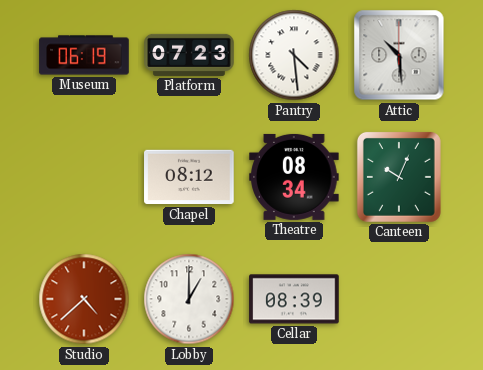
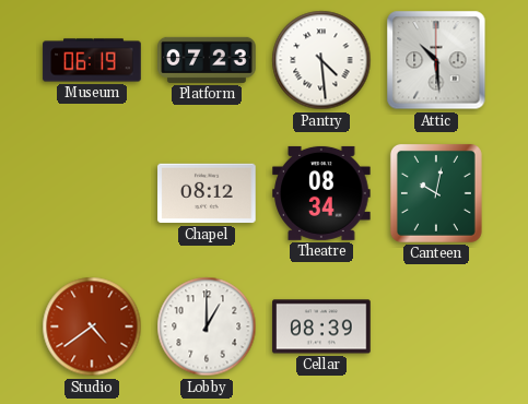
Canteen: 10:04 -> 10:02
Studio: 4:38 -> 4:39
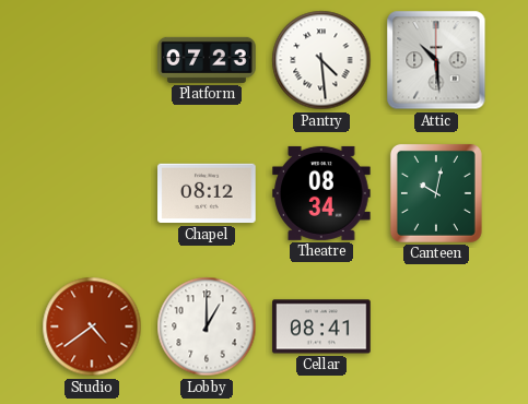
Museum: 06:19 -> none
Cellar: 08:39 -> 08:41
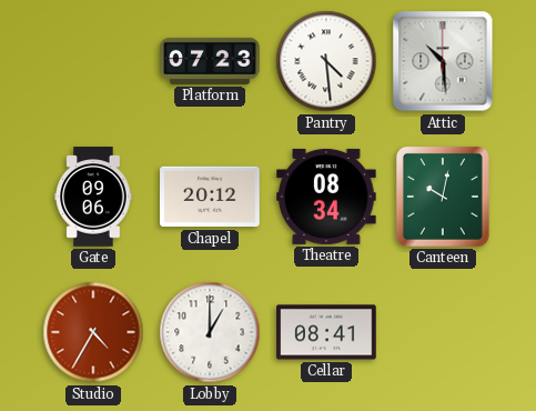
Gate: none -> 09:06
Chapel: 08:12 -> 20:12
Studio: 4:39 -> 4:35
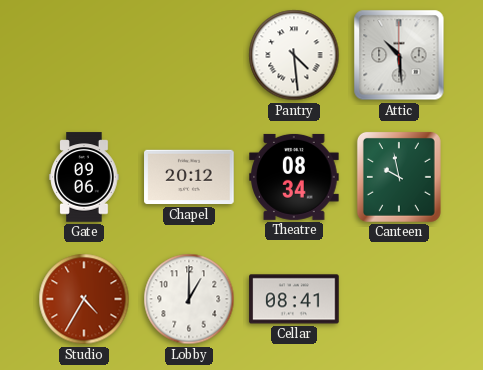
Platform: 07:23 -> none
Canteen: 10:02 -> 9:58
